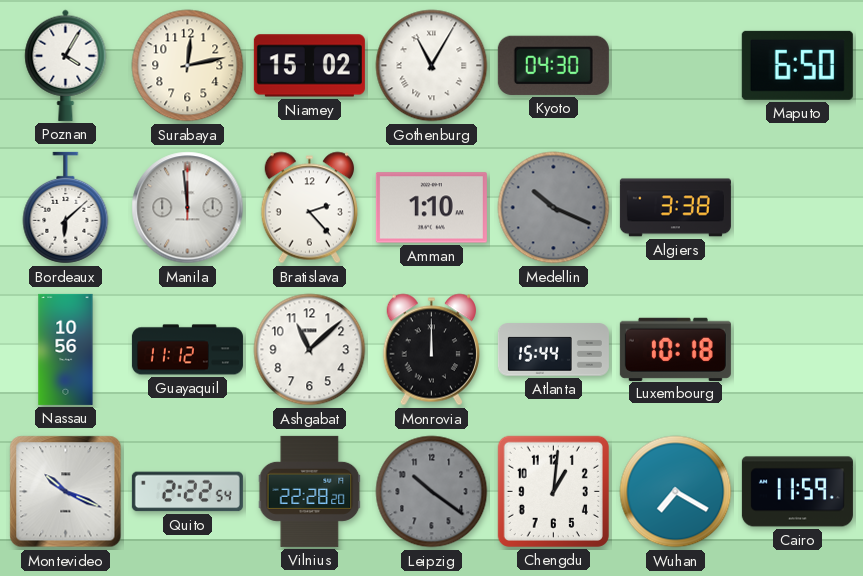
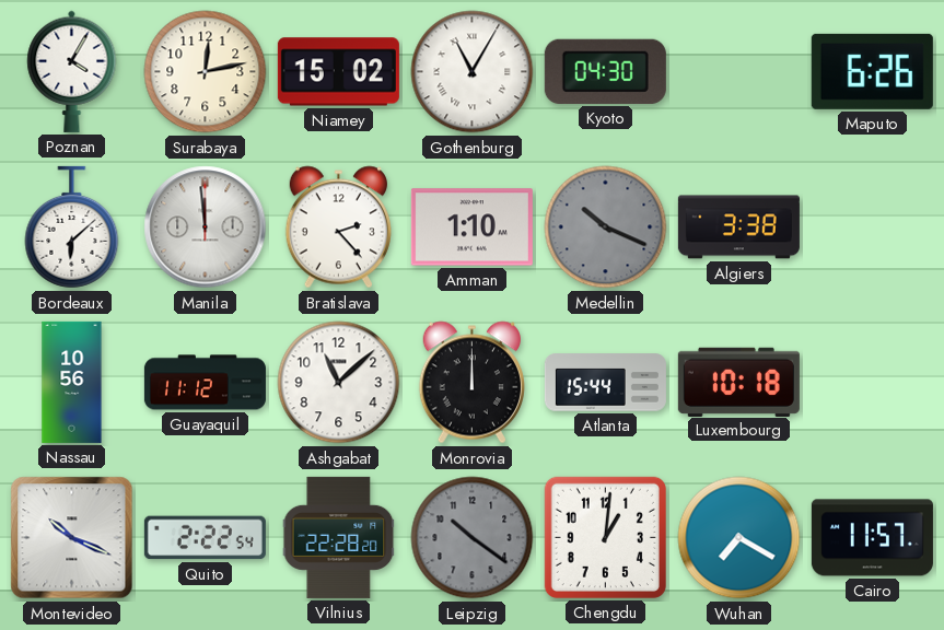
Maputo: 6:50 -> 6:26
Cairo: 11:59 -> 11:57
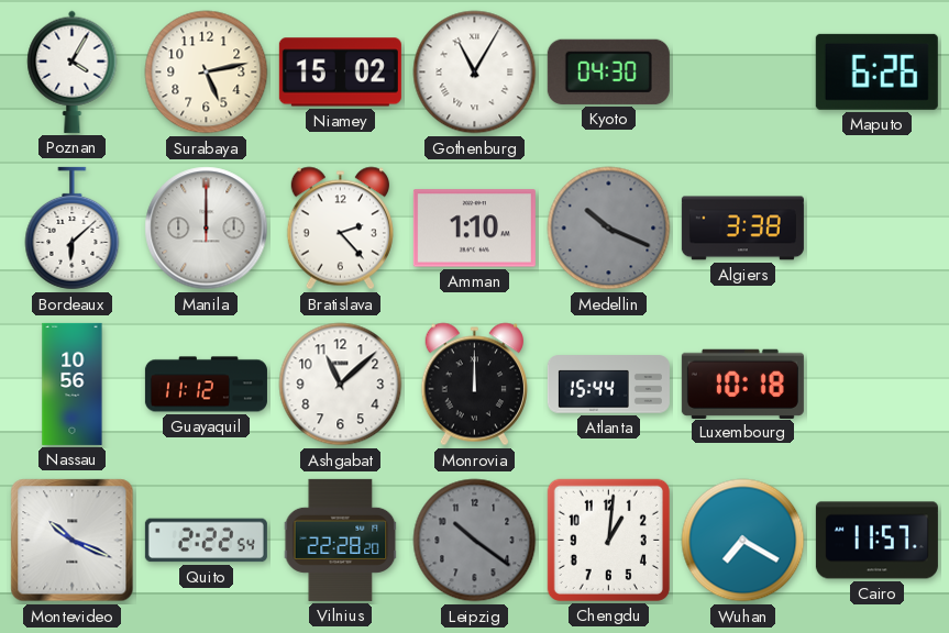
Surabaya: 12:13 -> 5:13
Manila: 11:59 -> 12:00
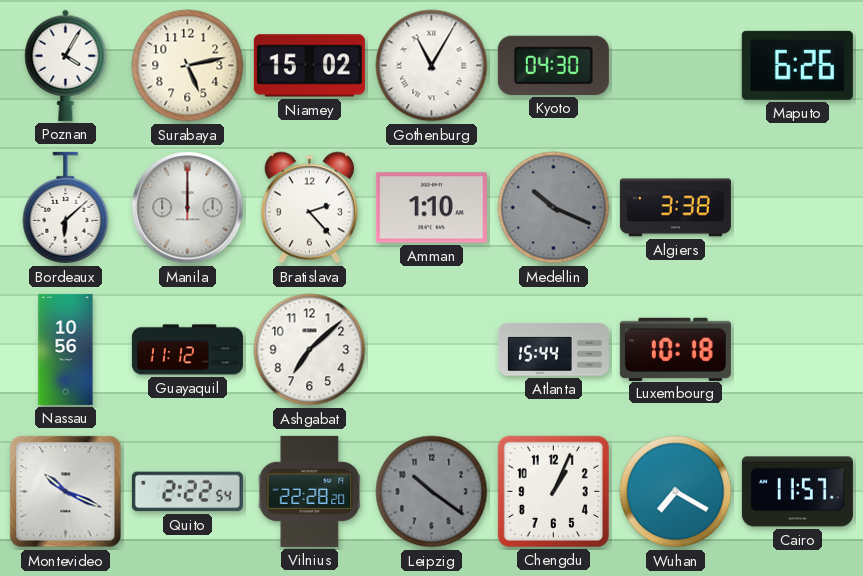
Ashgabat: 11:08 -> 7:08
Monrovia: 12:00 -> none
Chengdu: 1:01 -> 1:04
